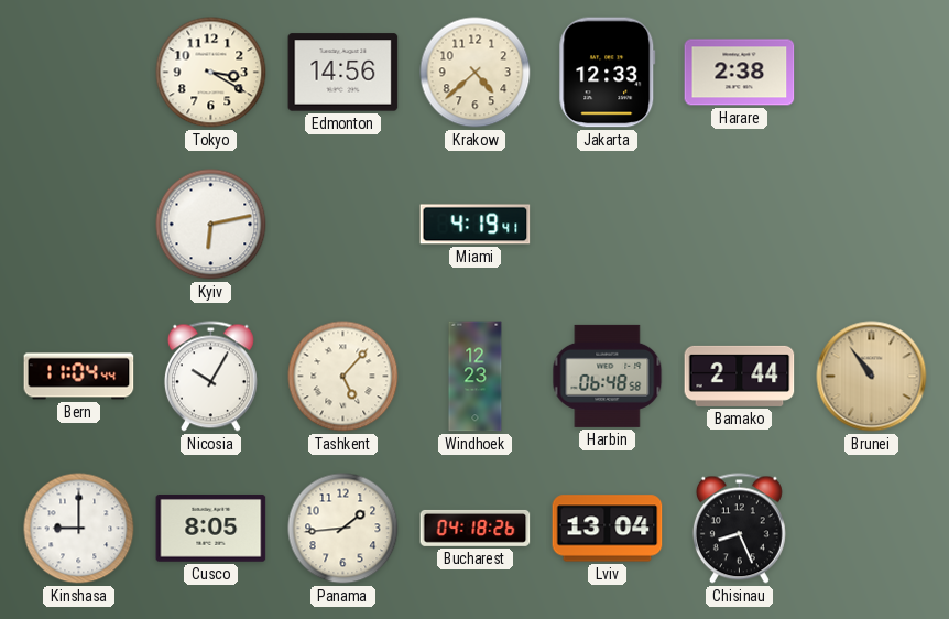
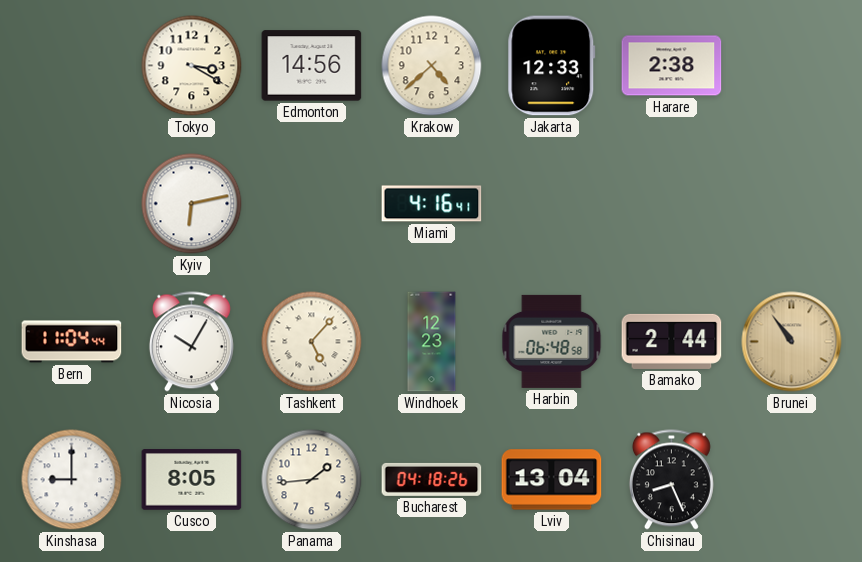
Miami: 4:19 -> 4:16
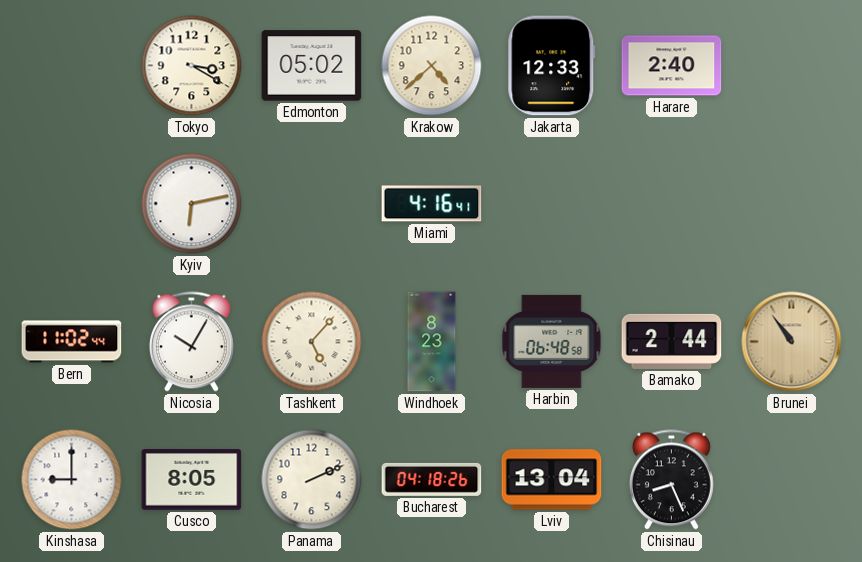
Edmonton: 14:56 -> 05:02
Harare: 2:38 -> 2:40
Bern: 11:04 -> 11:02
Windhoek: 12:23 -> 8:23
Panama: 1:44 -> 2:11
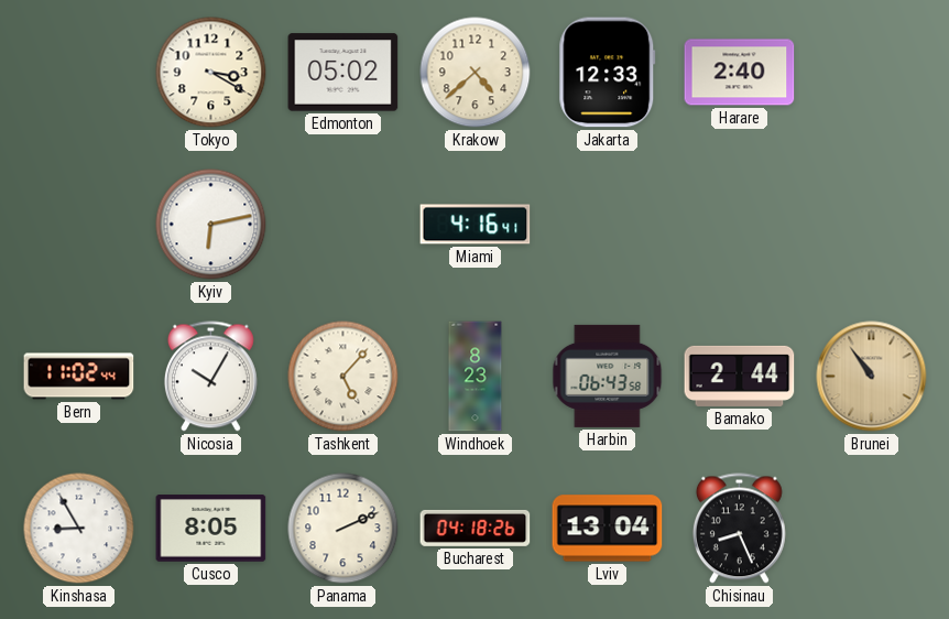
Harbin: 06:48 -> 06:43
Kinshasa: 9:00 -> 8:55
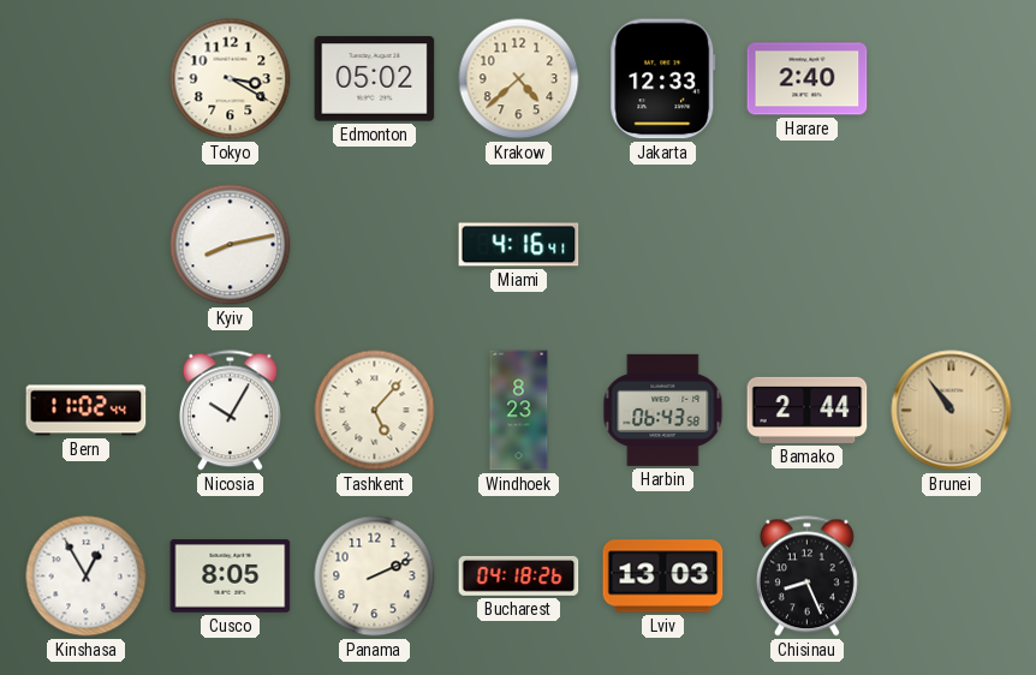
Kyiv: 6:13 -> 8:13
Kinshasa: 8:55 -> 12:55
Lviv: 13:04 -> 13:03
